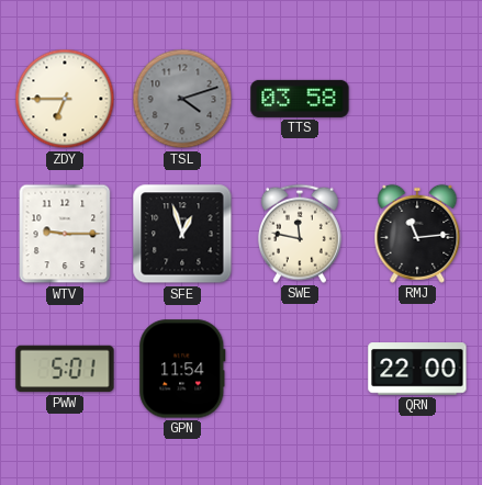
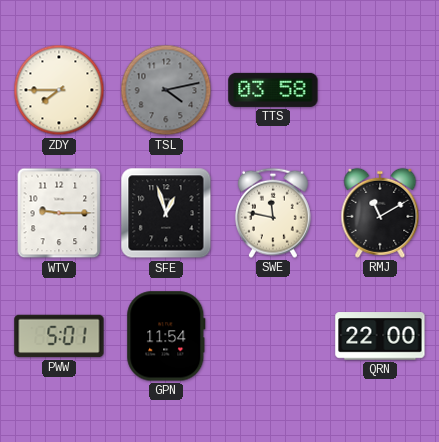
ZDY: 6:45 -> 7:45
TSL: 4:12 -> 4:13
RMJ: 11:14 -> 11:10
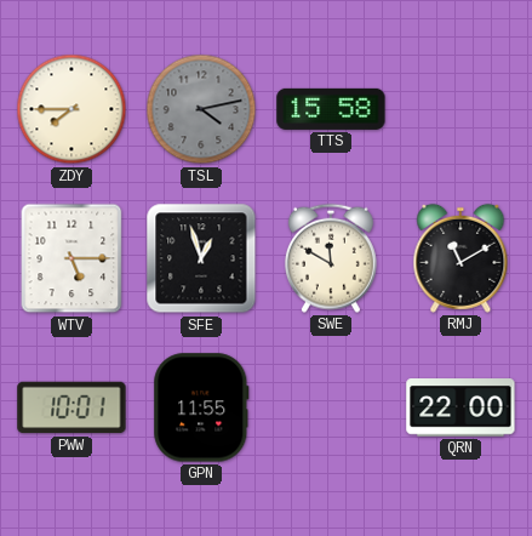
TTS: 03:58 -> 15:58
WTV: 9:15 -> 5:15
SWE: 11:47 -> 11:50
PWW: 5:01 -> 10:01
GPN: 11:54 -> 11:55
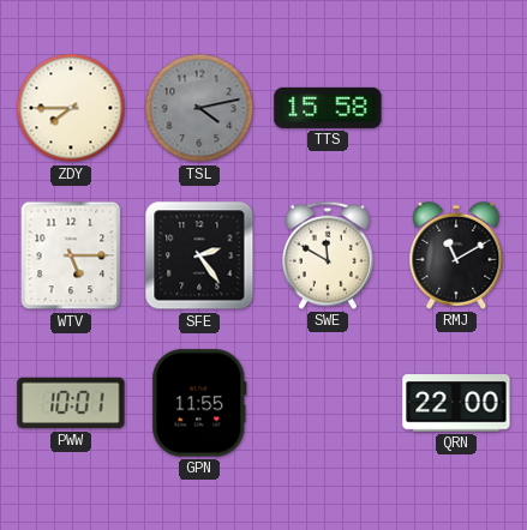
SFE: 12:57 -> 2:24
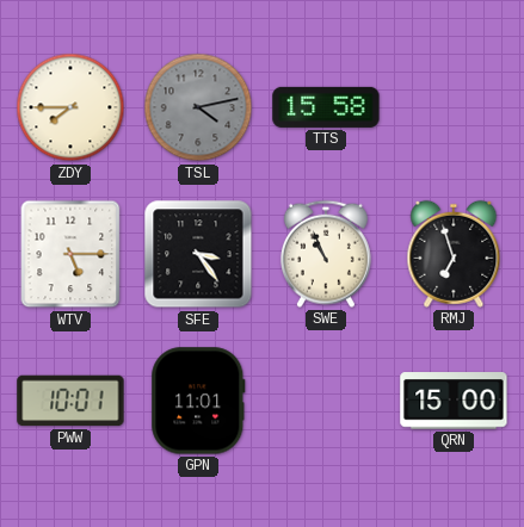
SFE: 2:24 -> 3:24
SWE: 11:50 -> 10:56
RMJ: 11:10 -> 6:57
GPN: 11:55 -> 11:01
QRN: 22:00 -> 15:00
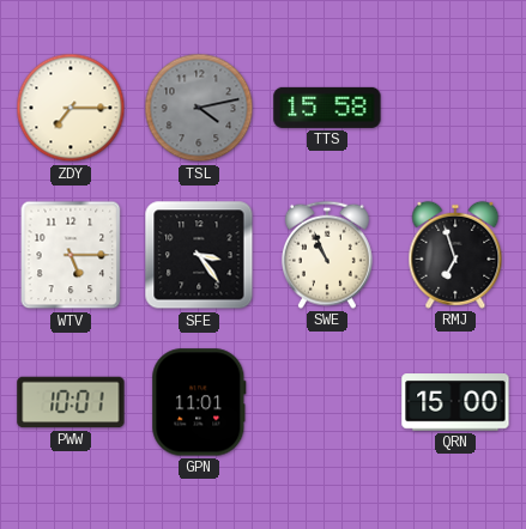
ZDY: 7:45 -> 7:15
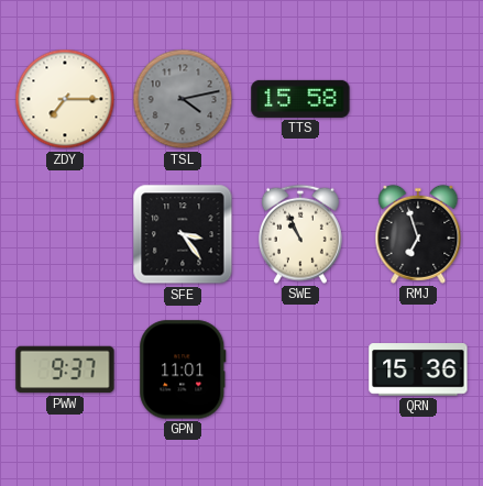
WTV: 5:15 -> none
PWW: 10:01 -> 9:37
QRN: 15:00 -> 15:36
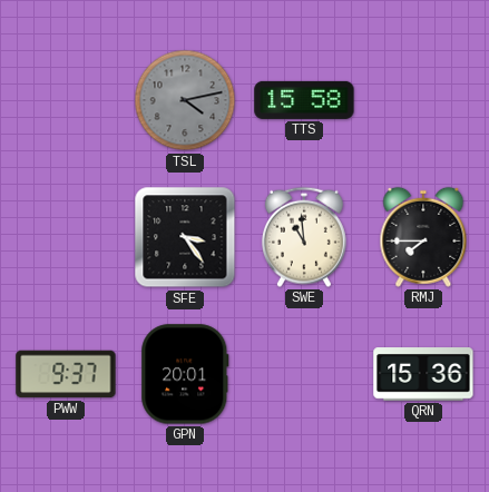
ZDY: 7:15 -> none
SWE: 10:56 -> 10:59
RMJ: 6:57 -> 7:45
GPN: 11:01 -> 20:01
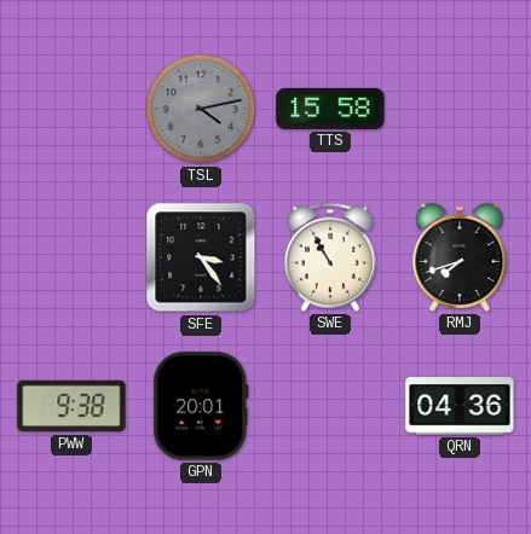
SWE: 10:59 -> 10:55
RMJ: 7:45 -> 7:42
PWW: 9:37 -> 9:38
QRN: 15:36 -> 04:36
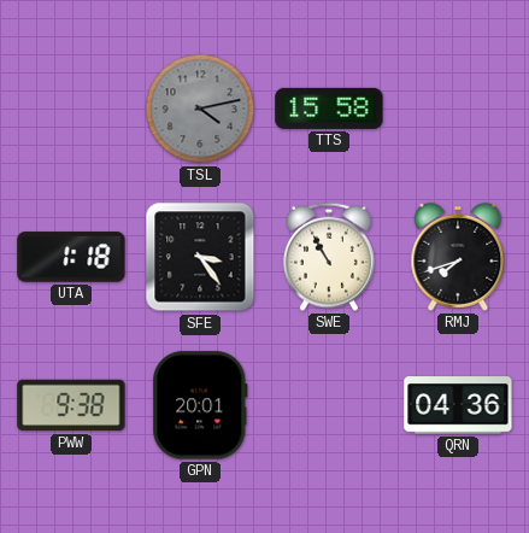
UTA: none -> 1:18
